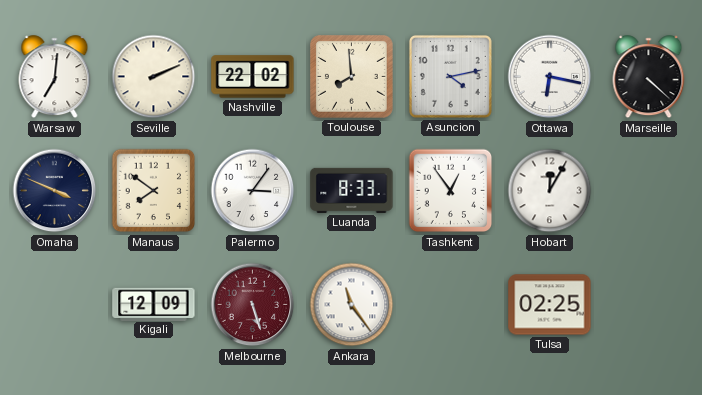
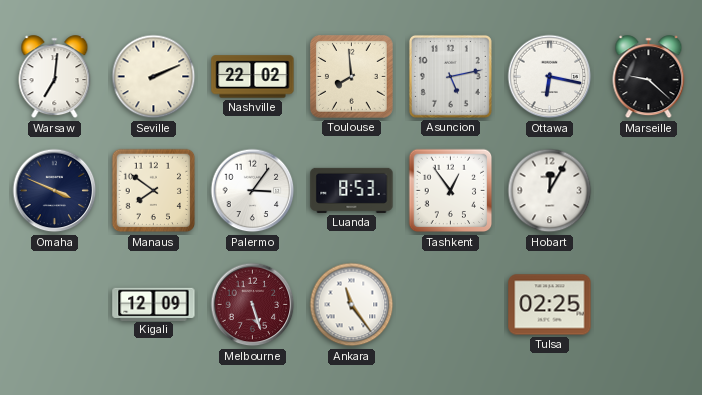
Asuncion: 4:13 -> 5:13
Marseille: 4:22 -> 9:22
Luanda: 8:33 -> 8:53
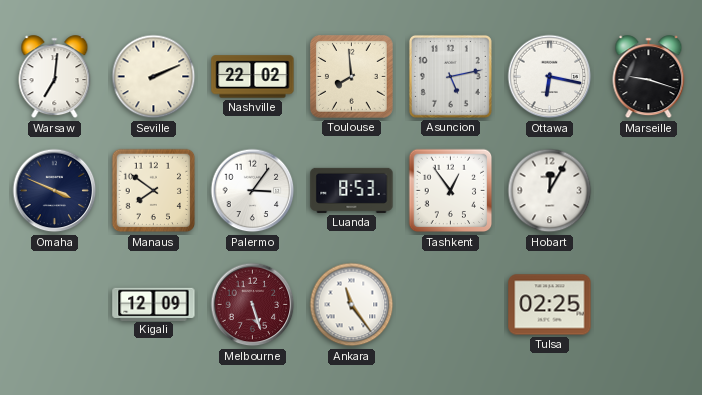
Marseille: 9:22 -> 9:18
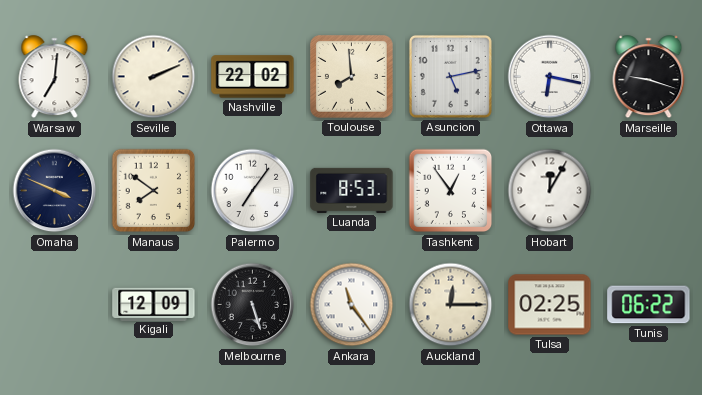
Palermo: 3:06 -> 7:06
Melbourne dial: burgundy -> black
Auckland: none -> 12:15
Tunis: none -> 06:22
